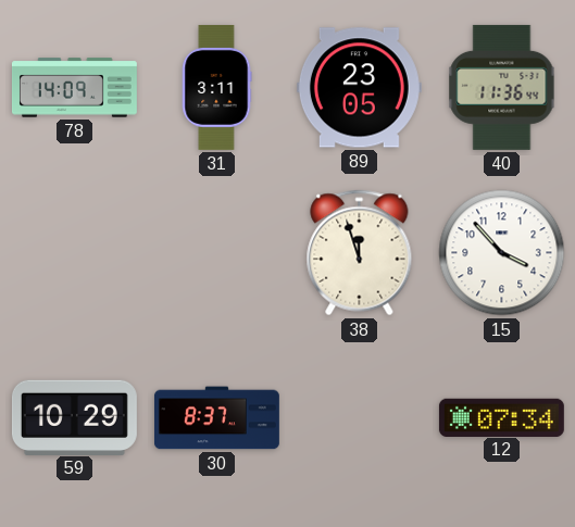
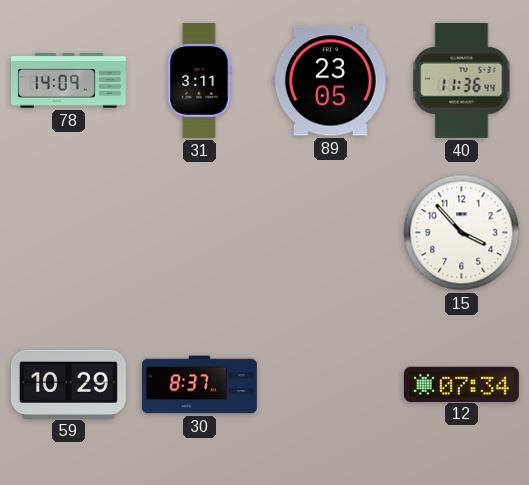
38: 11:57 -> none
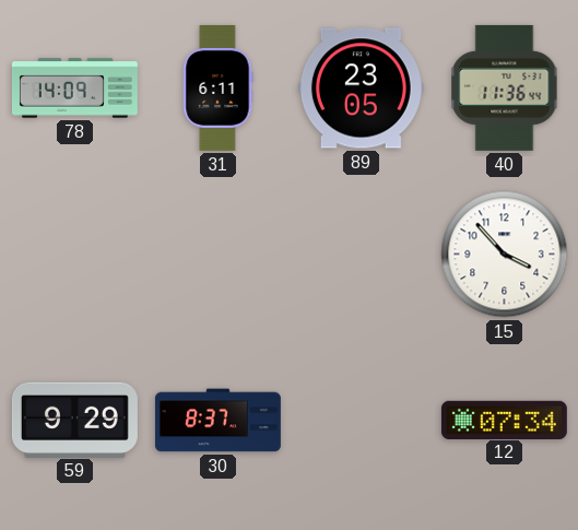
31: 3:11 -> 6:11
59: 10:29 -> 9:29
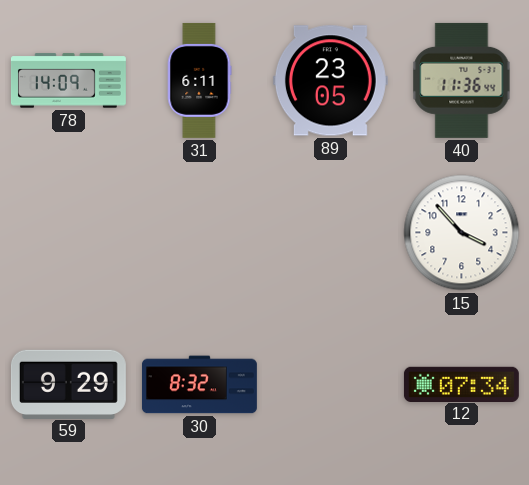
30: 8:37 -> 8:32
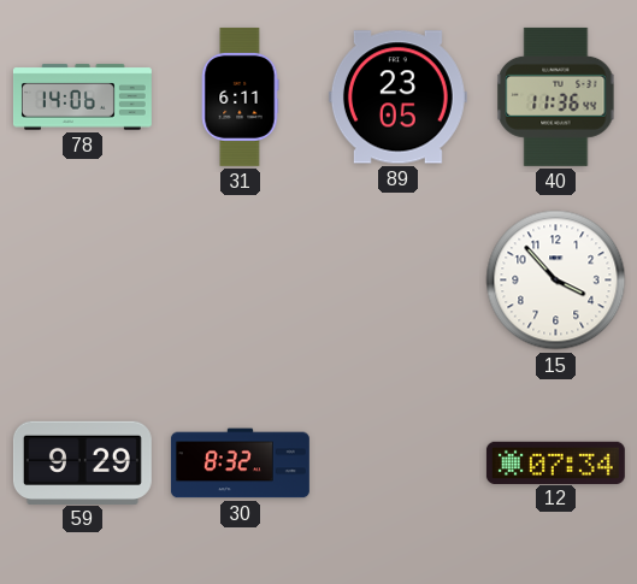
78: 14:09 -> 14:06
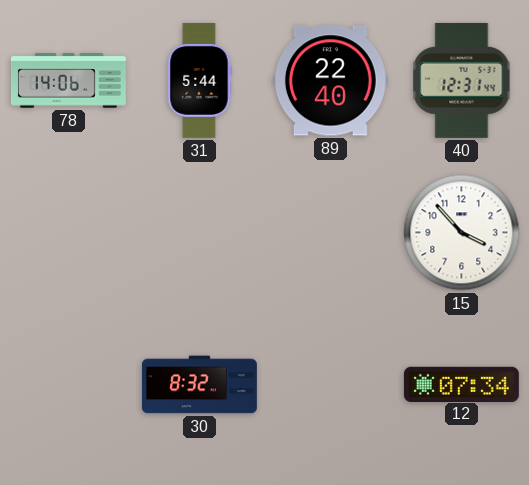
31: 6:11 -> 5:44
89: 23:05 -> 22:40
40: 11:36 -> 12:31
59: 9:29 -> none
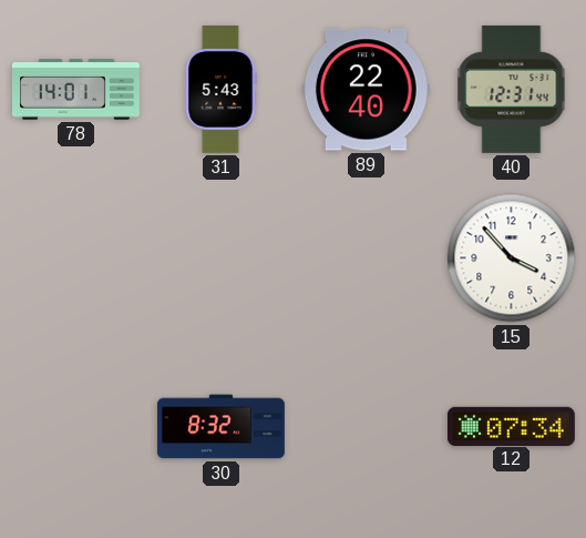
78: 14:06 -> 14:01
31: 5:44 -> 5:43
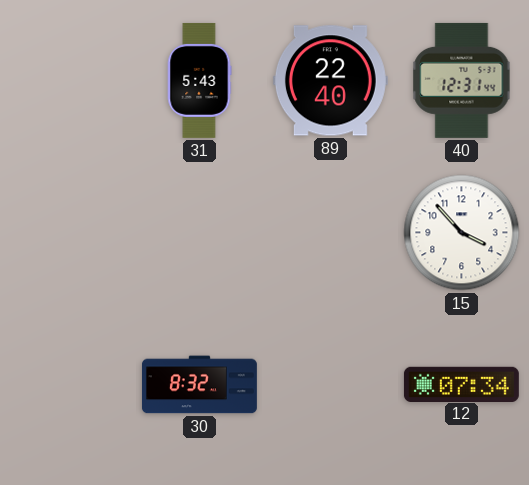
78: 14:01 -> none
